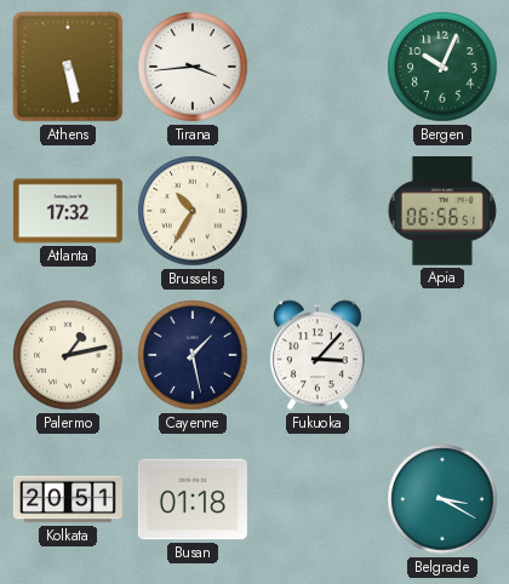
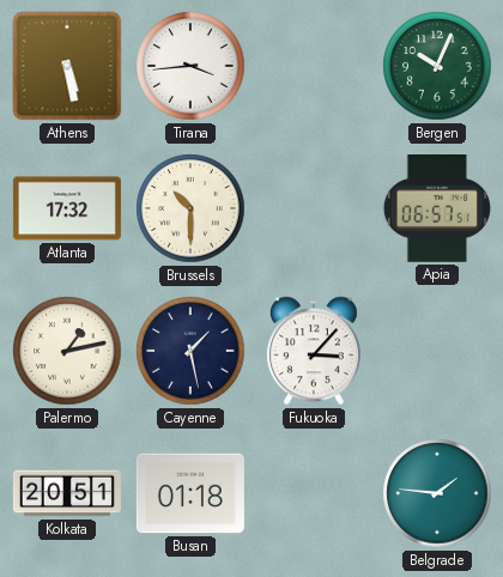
Brussels: 10:35 -> 10:30
Apia: 06:56 -> 06:57
Belgrade: 3:20 -> 1:46
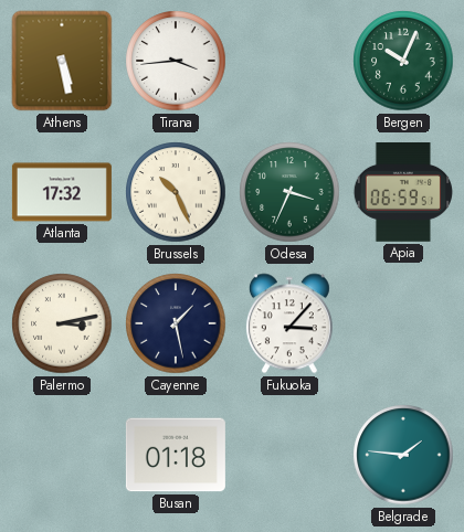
Brussels: 10:30 -> 10:26
Odesa: none -> 3:34
Apia: 06:57 -> 06:59
Palermo: 1:13 -> 3:13
Kolkata: 20:51 -> none
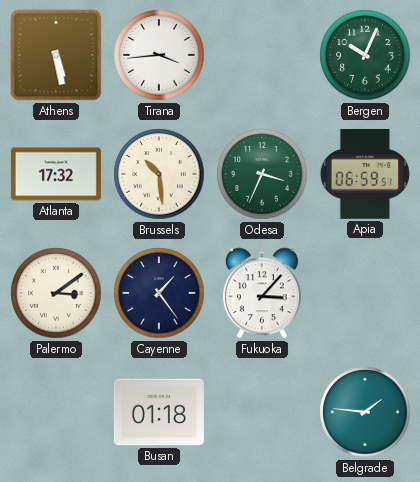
Brussels: 10:26 -> 10:29
Palermo: 3:13 -> 3:09
Cayenne: 1:28 -> 1:24
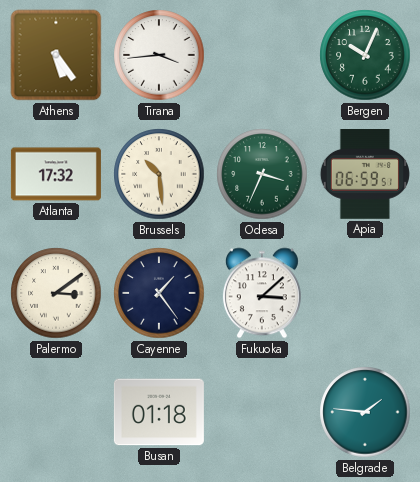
Athens: 5:28 -> 5:24
Fukuoka: 3:07 -> 3:08
